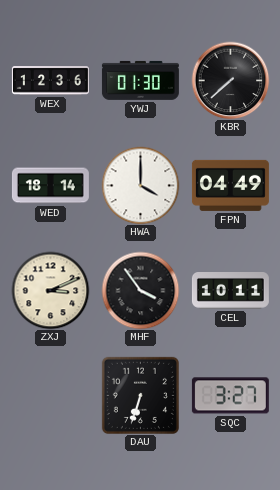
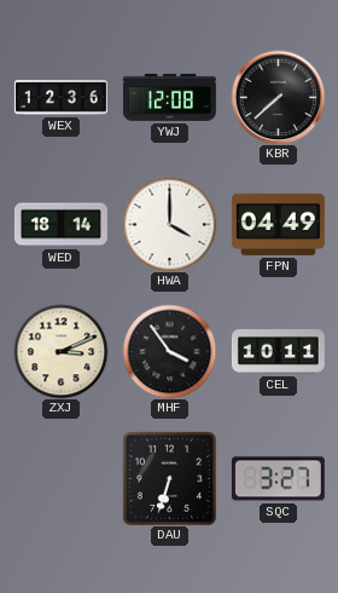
YWJ: 01:30 -> 12:08
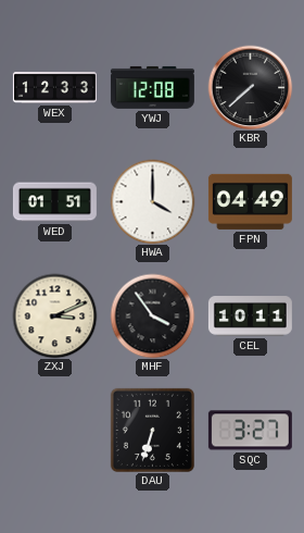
WEX: 12:36 -> 12:33
WED: 18:14 -> 01:51
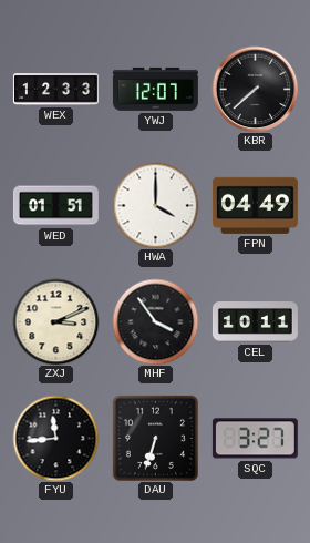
YWJ: 12:08 -> 12:07
FYU: none -> 11:44
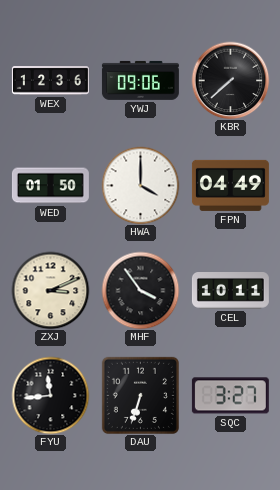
WEX: 12:33 -> 12:36
YWJ: 12:07 -> 09:06
WED: 01:51 -> 01:50
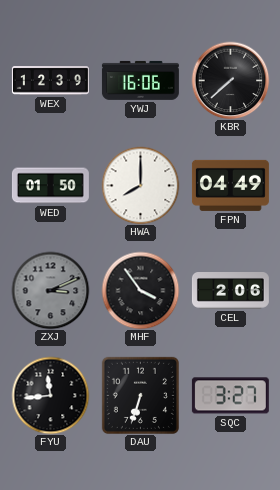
WEX: 12:36 -> 12:39
YWJ: 09:06 -> 16:06
HWA: 4:00 -> 8:00
ZXJ dial: cream -> grey
CEL: 10:11 -> 2:06
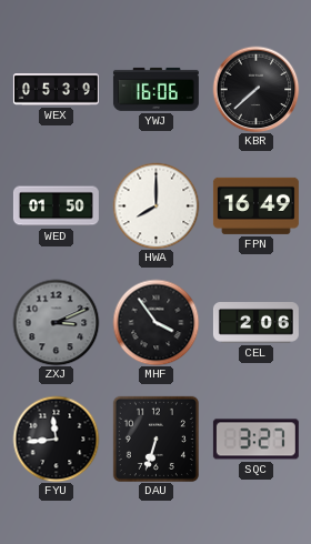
WEX: 12:39 -> 05:39
FPN: 04:49 -> 16:49
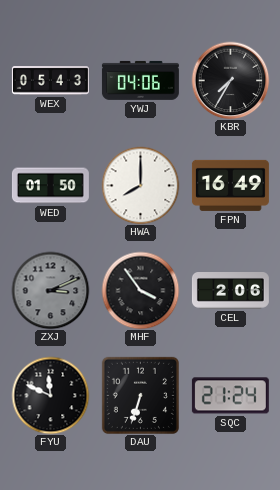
WEX: 05:39 -> 05:43
YWJ: 16:06 -> 04:06
KBR: 7:38 -> 7:35
FYU: 11:44 -> 11:49
SQC: 3:27 -> 21:24
